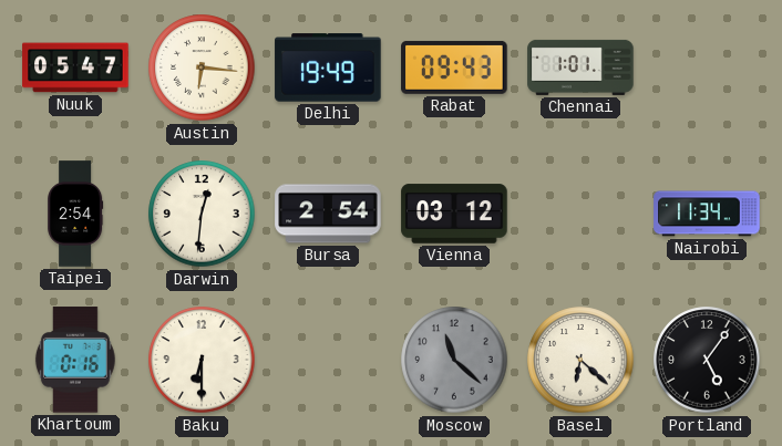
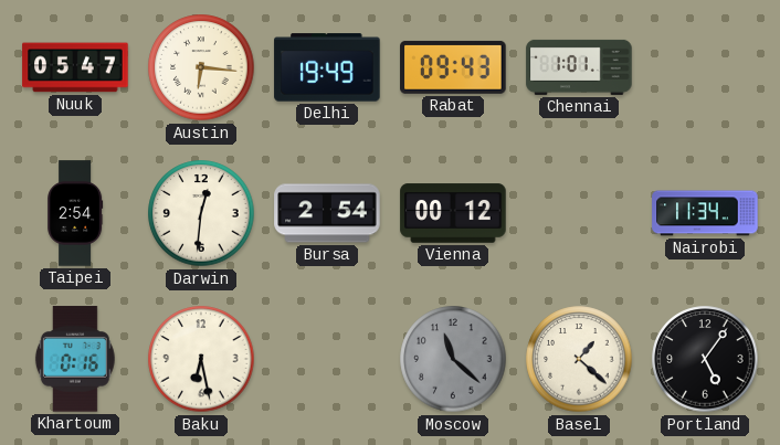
Vienna: 03:12 -> 00:12
Baku: 6:30 -> 6:28
Basel: 6:22 -> 1:22
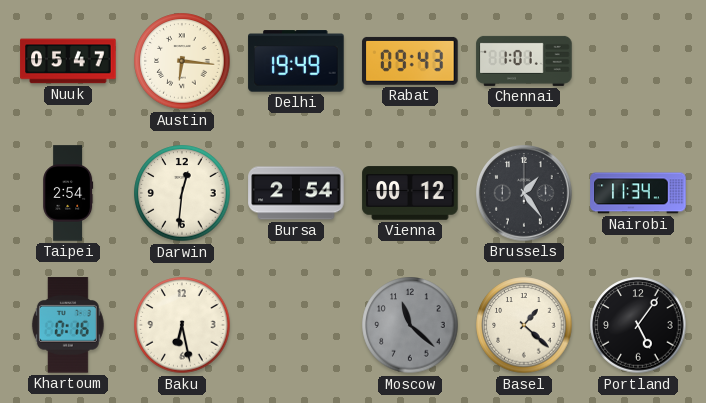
Brussels: none -> 1:24
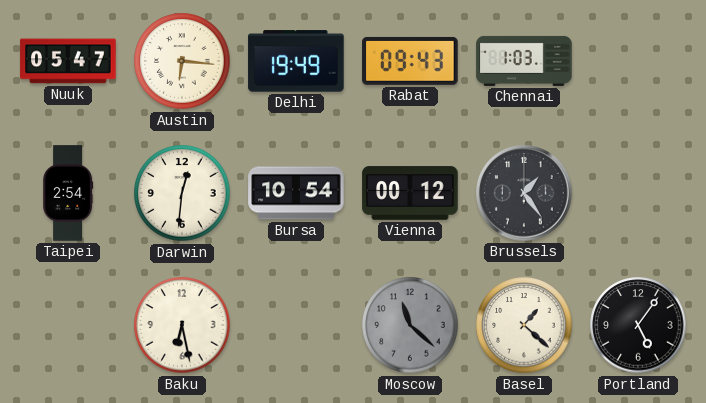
Chennai: 1:01 -> 1:03
Bursa: 2:54 -> 10:54
Nairobi: 11:34 -> none
Khartoum: 0:16 -> none
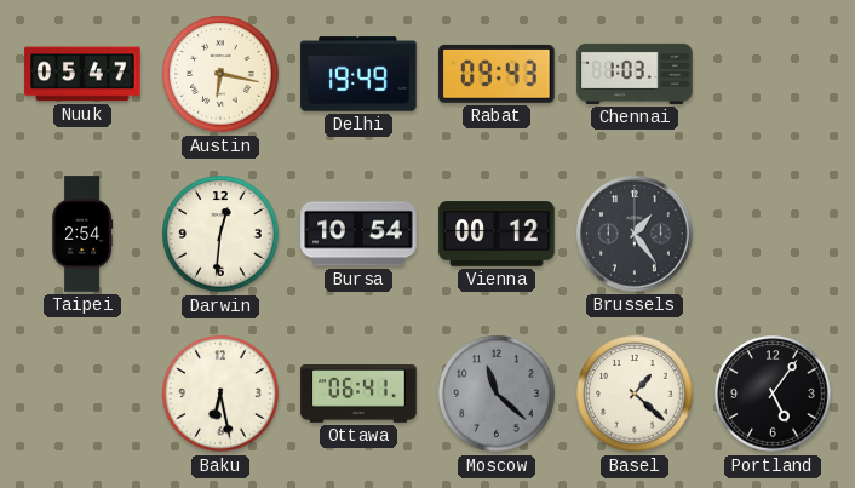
Austin: 6:16 -> 6:17
Ottawa: none -> 06:41
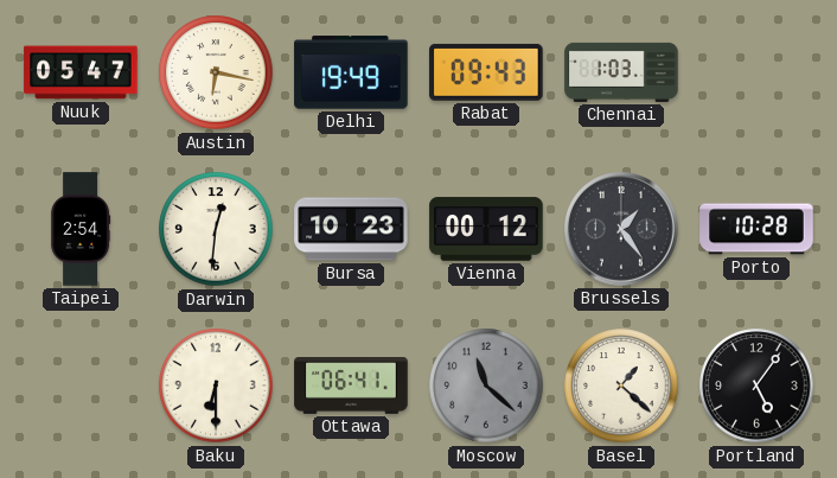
Bursa: 10:54 -> 10:23
Porto: none -> 10:28
Baku: 6:28 -> 6:30
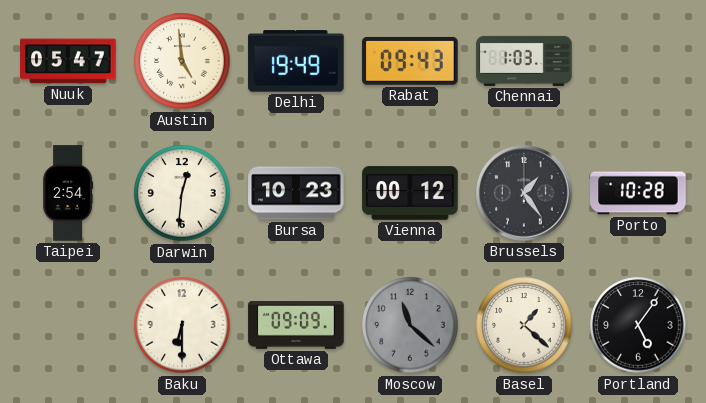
Austin: 6:17 -> 4:59
Ottawa: 06:41 -> 09:09
